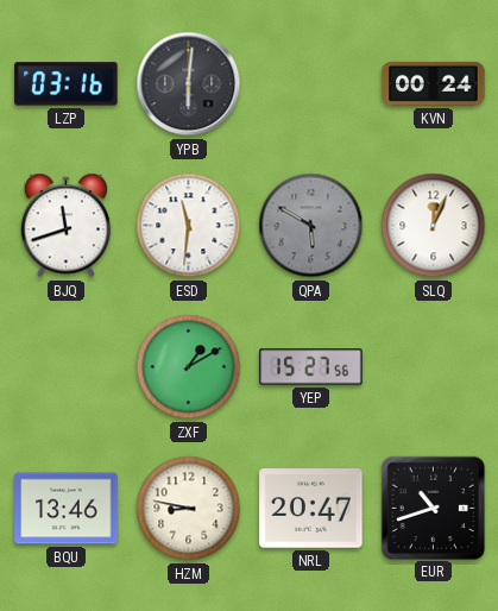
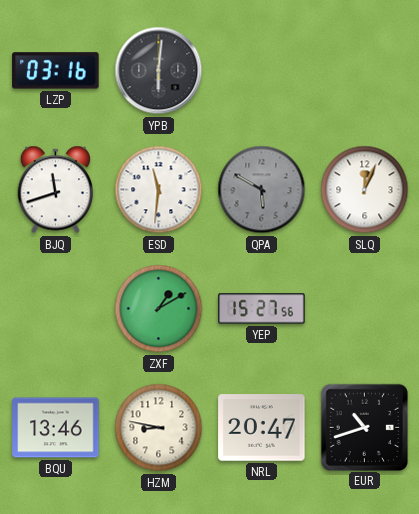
KVN: 00:24 -> none
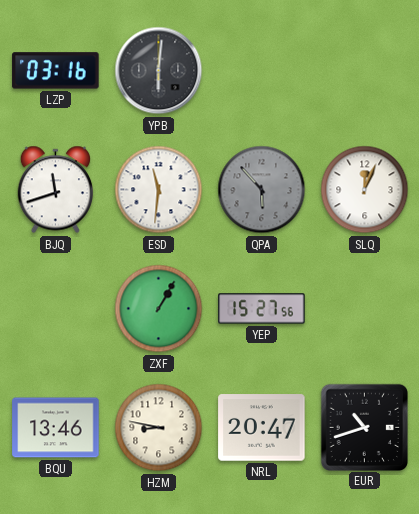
QPA: 5:50 -> 5:53
ZXF: 1:10 -> 1:05
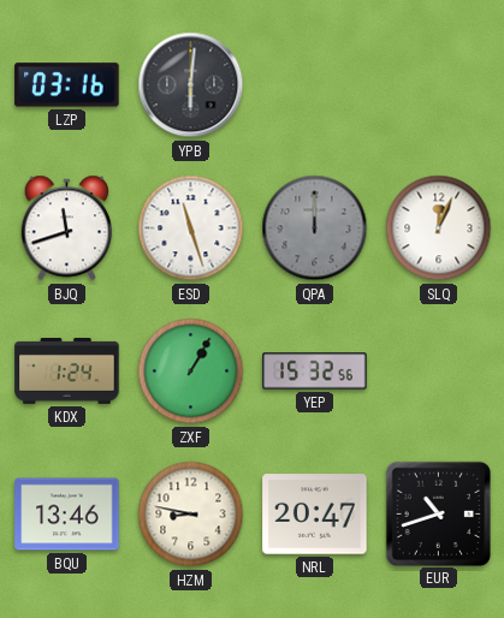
ESD: 11:31 -> 11:27
QPA: 5:53 -> 12:00
KDX: none -> 1:24
YEP: 15:27 -> 15:32
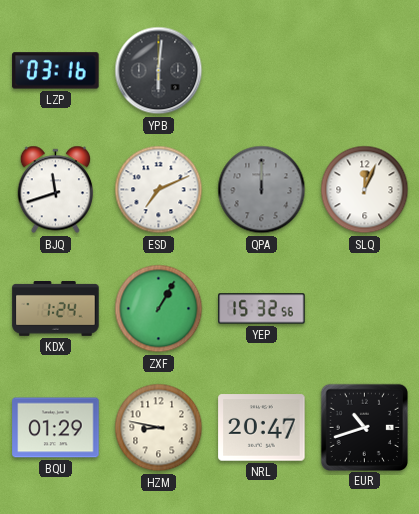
ESD: 11:27 -> 7:11
BQU: 13:46 -> 01:29
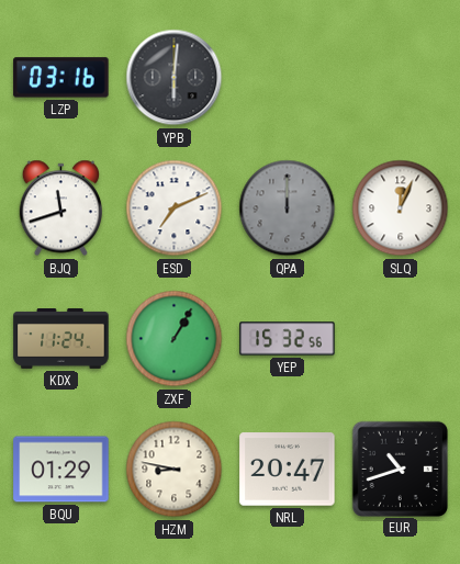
KDX: 1:24 -> 11:24
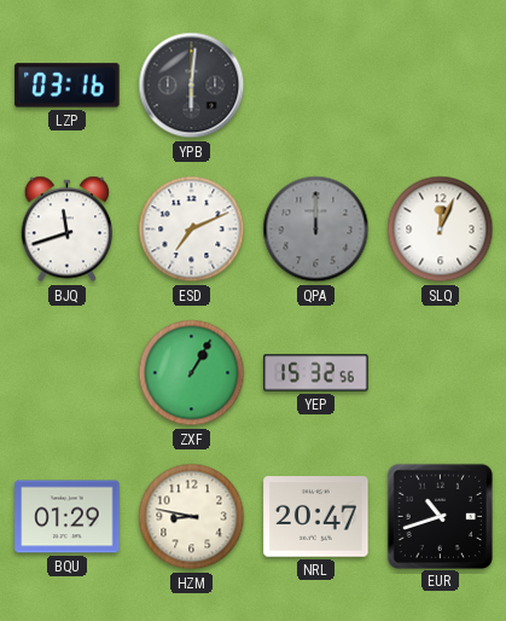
KDX: 11:24 -> none
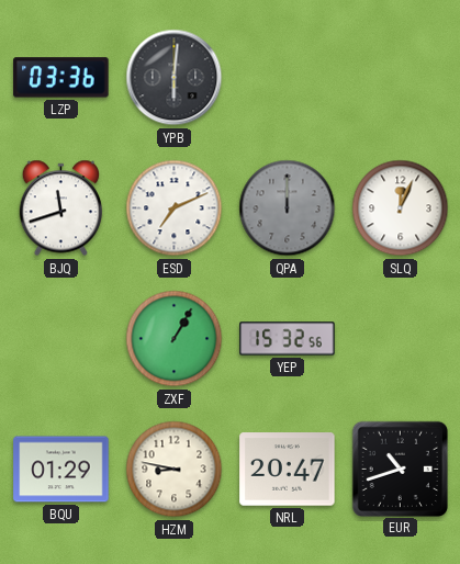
LZP: 03:16 -> 03:36
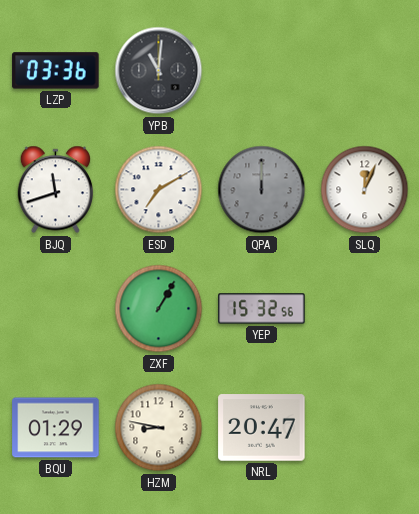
YPB: 6:01 -> 11:01
ESD: 7:11 -> 7:10
EUR: 10:42 -> none
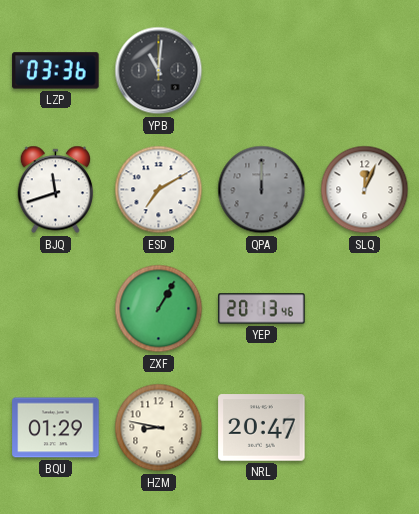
YEP: 15:32 -> 20:13
